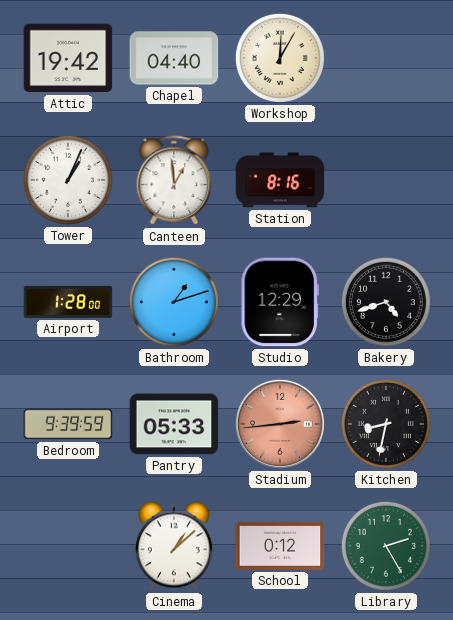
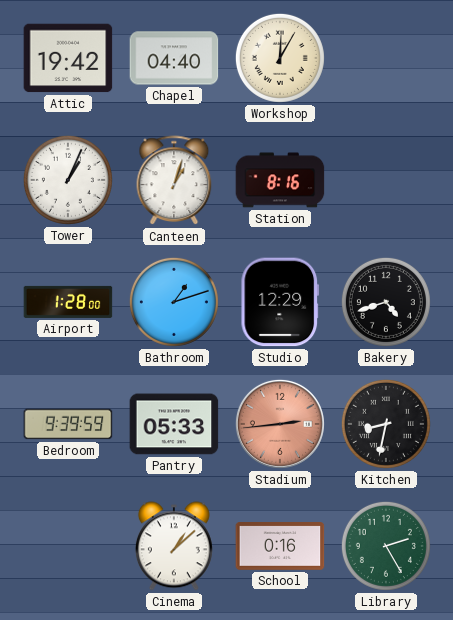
Canteen: 12:59 -> 1:03
School: 0:12 -> 0:16
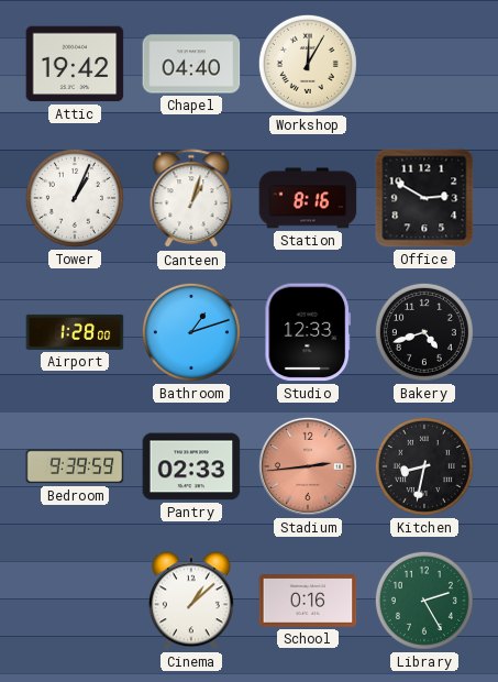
Office: none -> 2:50
Studio: 12:29 -> 12:33
Pantry: 05:33 -> 02:33
